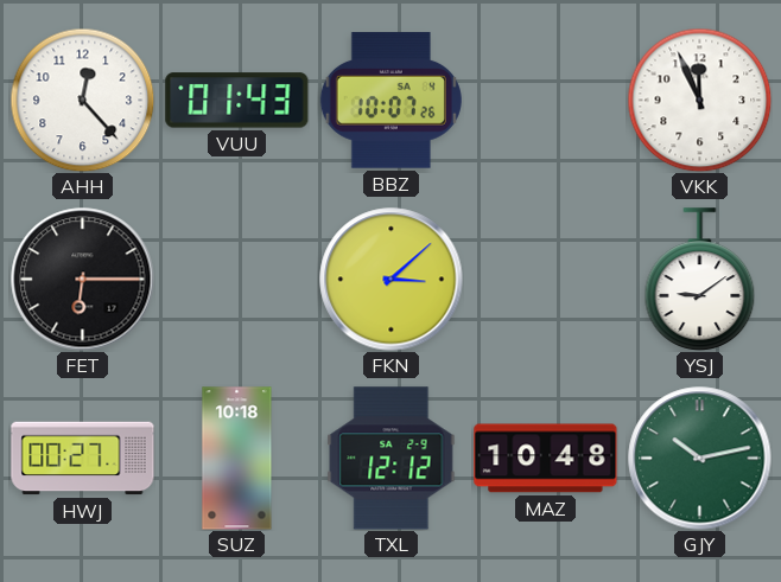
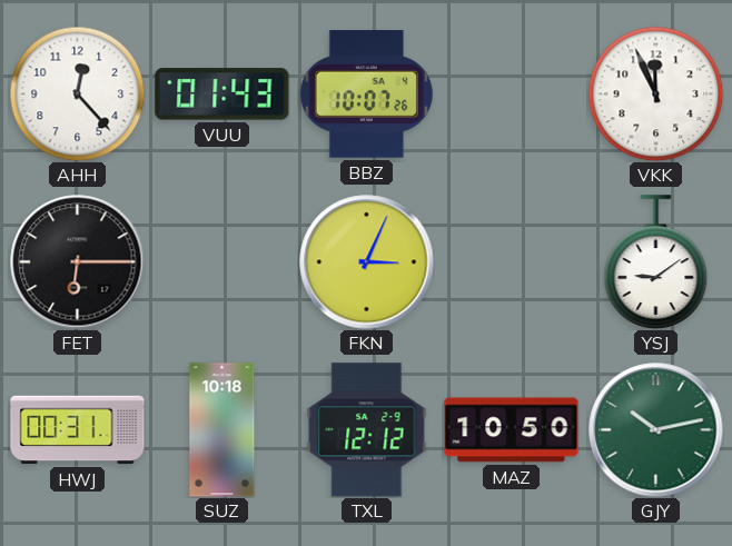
FKN: 3:08 -> 3:04
HWJ: 00:27 -> 00:31
MAZ: 10:48 -> 10:50
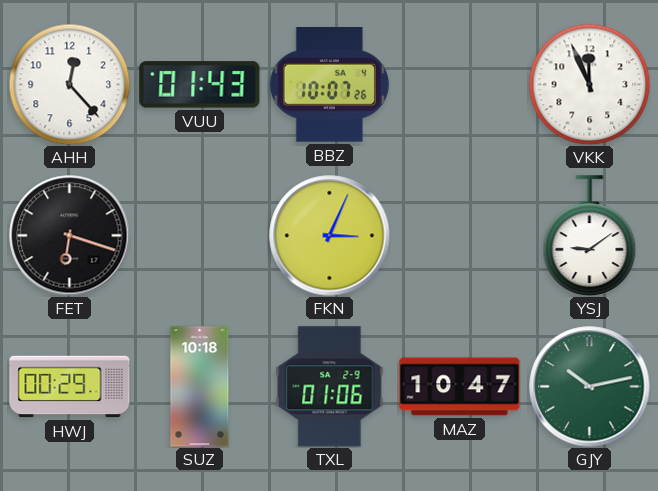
FET: 6:15 -> 6:18
HWJ: 00:31 -> 00:29
TXL: 12:12 -> 01:06
MAZ: 10:50 -> 10:47
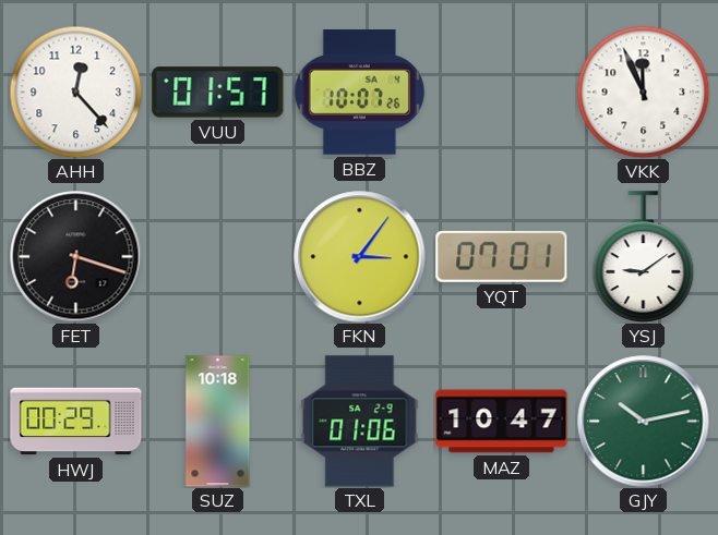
VUU: 01:43 -> 01:57
FKN: 3:04 -> 3:06
YQT: none -> 07:01
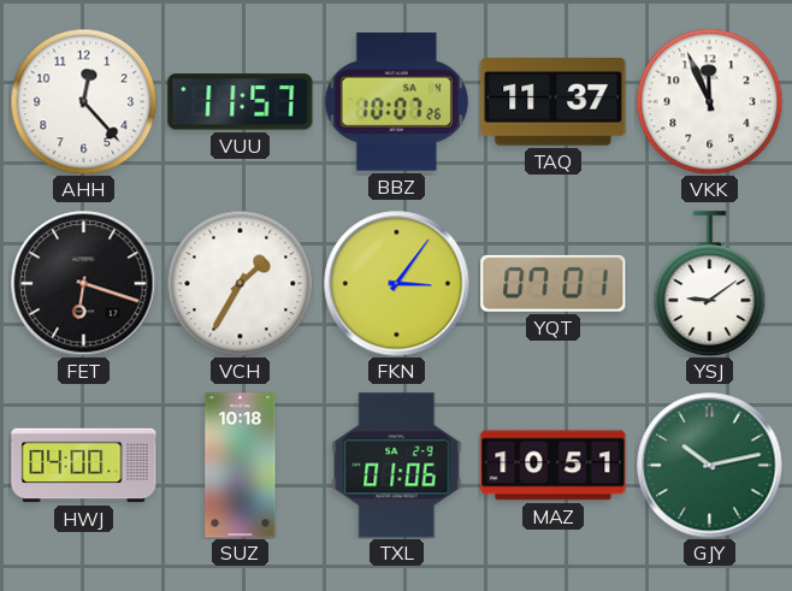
VUU: 01:57 -> 11:57
TAQ: none -> 11:37
VCH: none -> 1:35
HWJ: 00:29 -> 04:00
MAZ: 10:47 -> 10:51
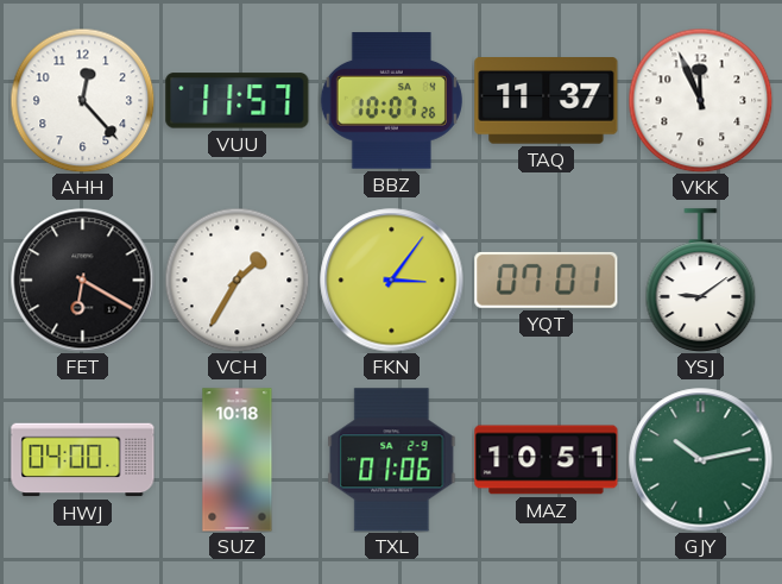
FET: 6:18 -> 6:20
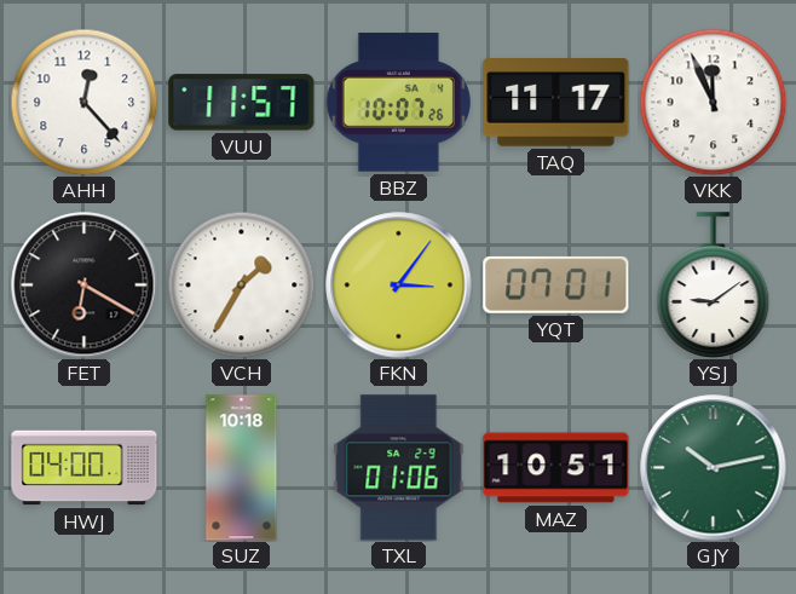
TAQ: 11:37 -> 11:17
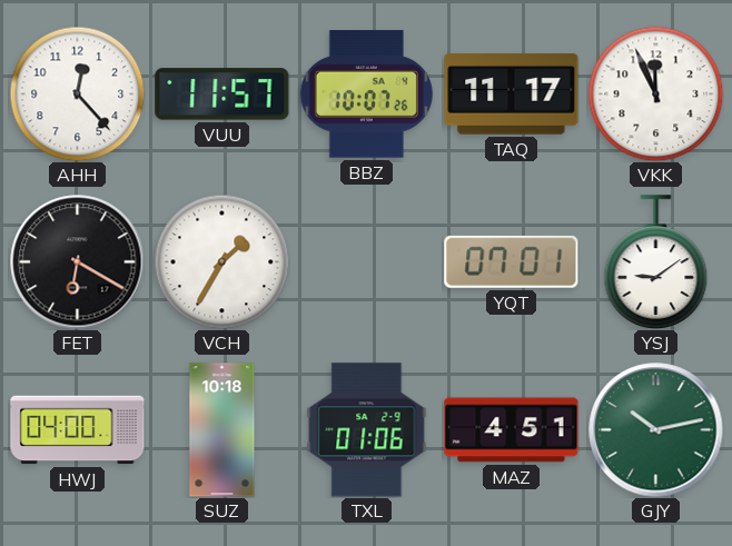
FKN: 3:06 -> none
MAZ: 10:51 -> 4:51
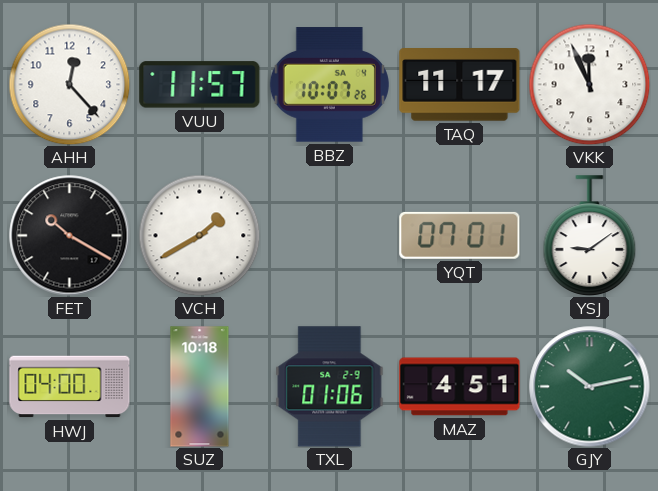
FET: 6:20 -> 10:20
VCH: 1:35 -> 1:40
